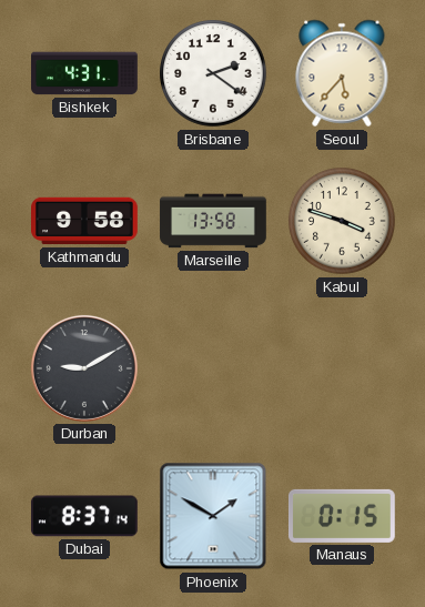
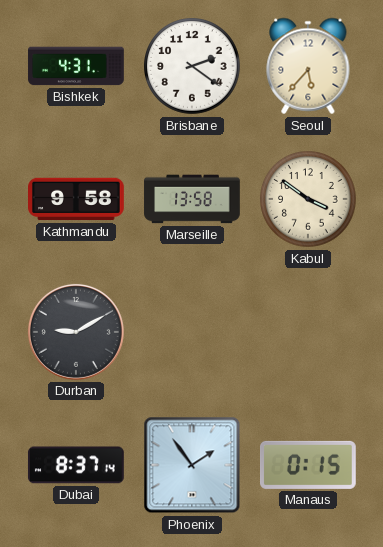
Kabul: 3:48 -> 3:51
Phoenix: 1:50 -> 1:54
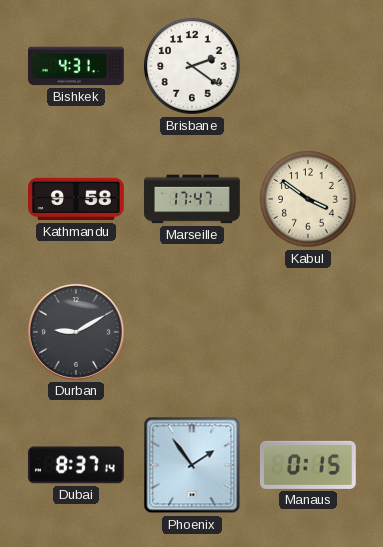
Seoul: 5:37 -> none
Marseille: 13:58 -> 17:47
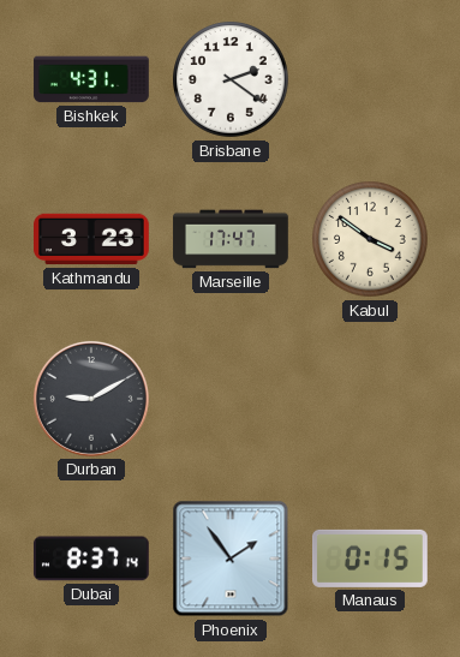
Kathmandu: 9:58 -> 3:23
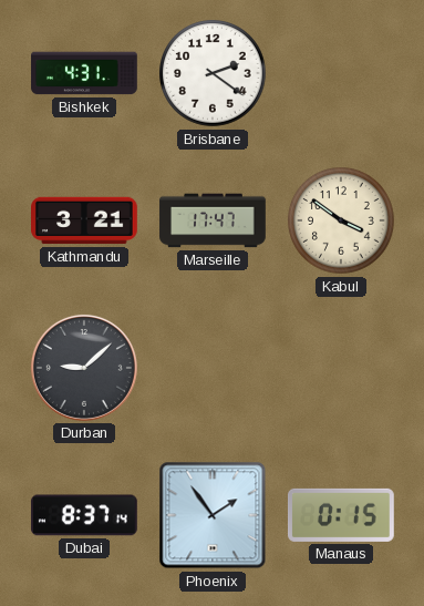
Kathmandu: 3:23 -> 3:21
Durban: 9:10 -> 9:08
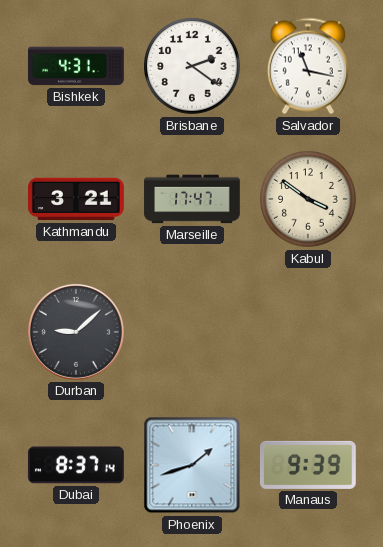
Salvador: none -> 11:17
Phoenix: 1:54 -> 1:42
Manaus: 0:15 -> 9:39
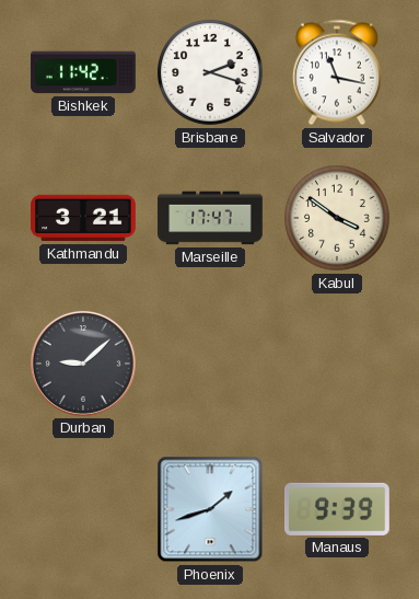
Bishkek: 4:31 -> 11:42
Brisbane: 2:21 -> 2:18
Dubai: 8:37 -> none
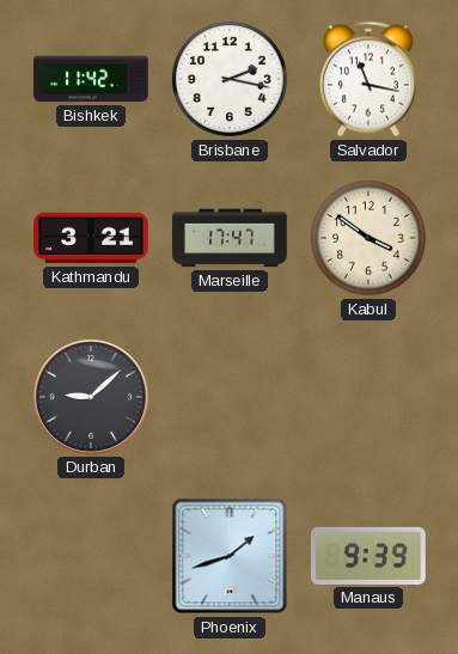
Brisbane: 2:18 -> 2:17
